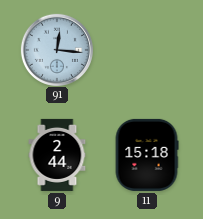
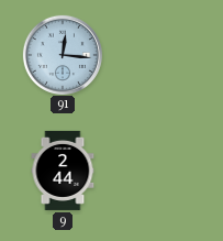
11: 15:18 -> none
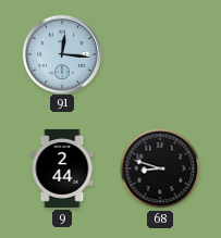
68: none -> 8:48
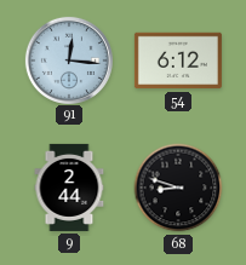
54: none -> 6:12
